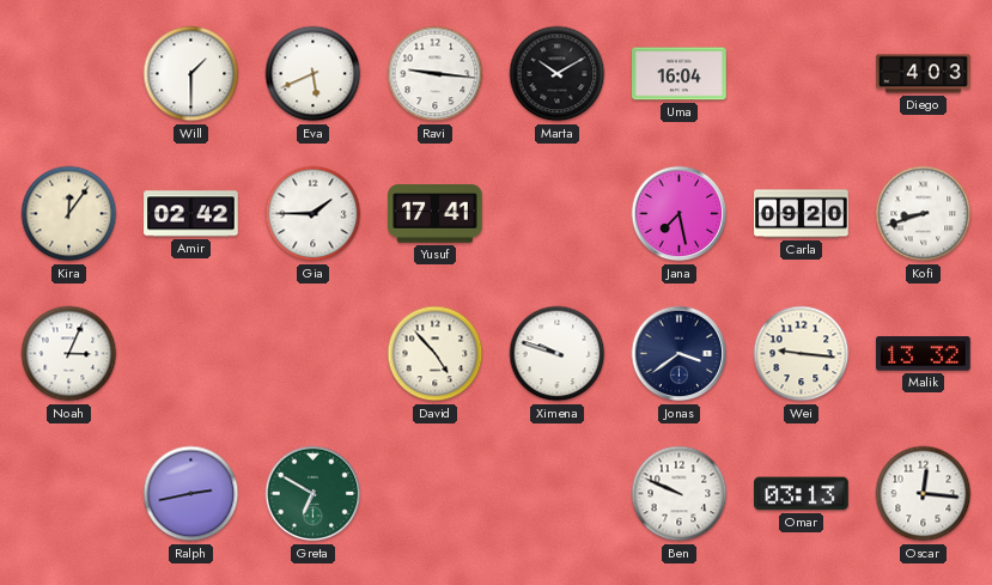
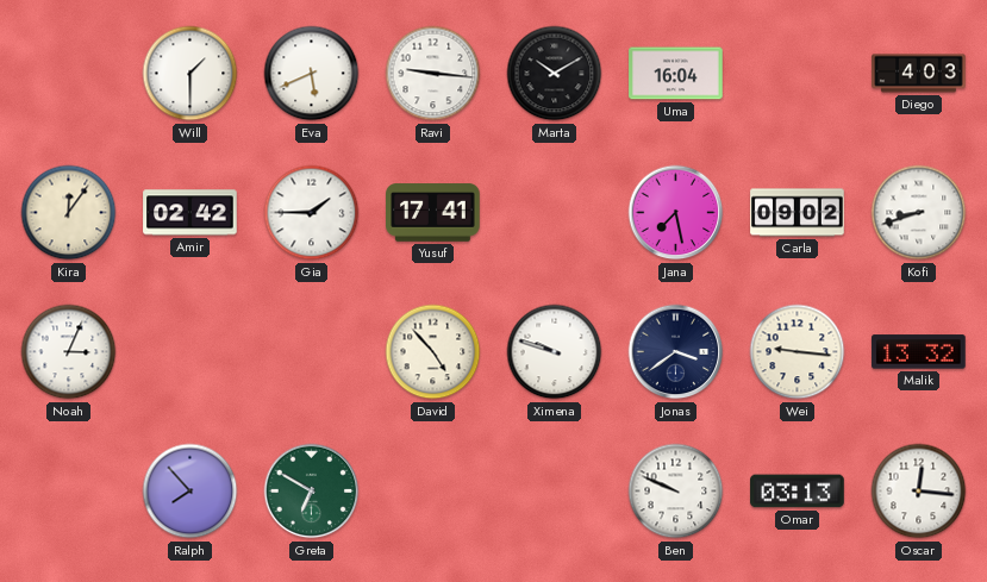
Carla: 09:20 -> 09:02
Ralph: 2:43 -> 7:53
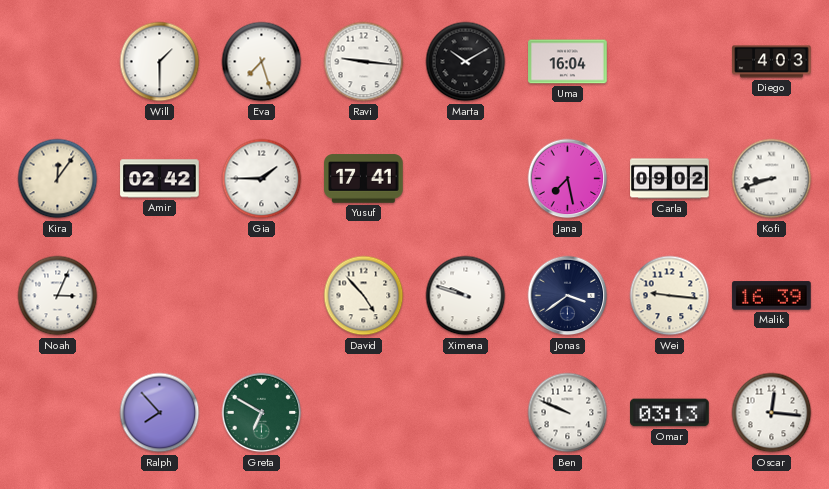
Eva: 5:41 -> 7:27
Malik: 13:32 -> 16:39
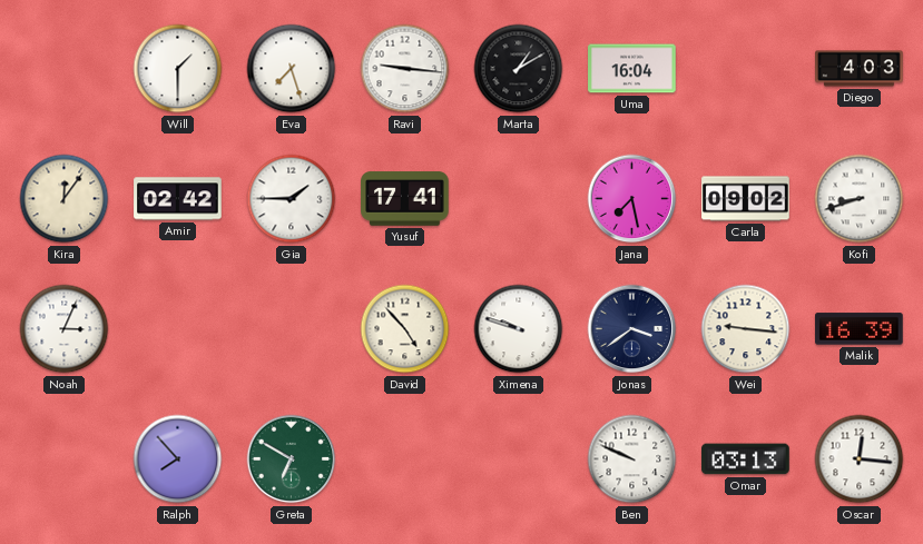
Marta: 10:10 -> 1:10
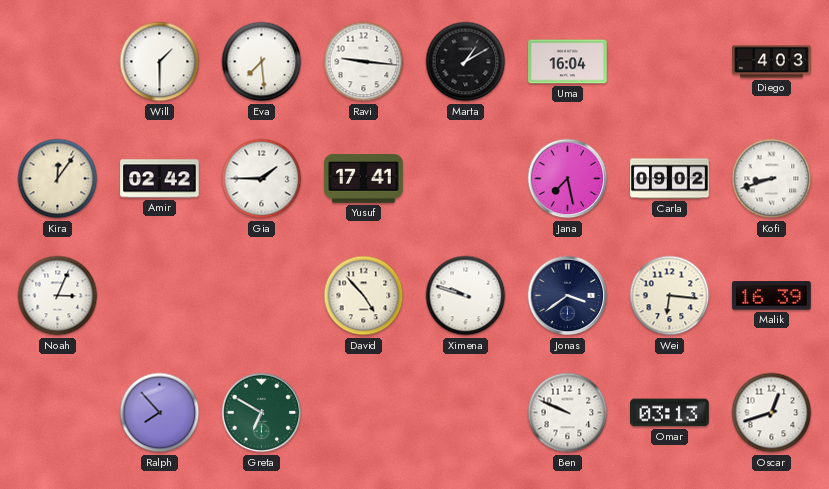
Eva: 7:27 -> 7:29
Wei: 9:16 -> 6:16
Oscar: 12:16 -> 12:42
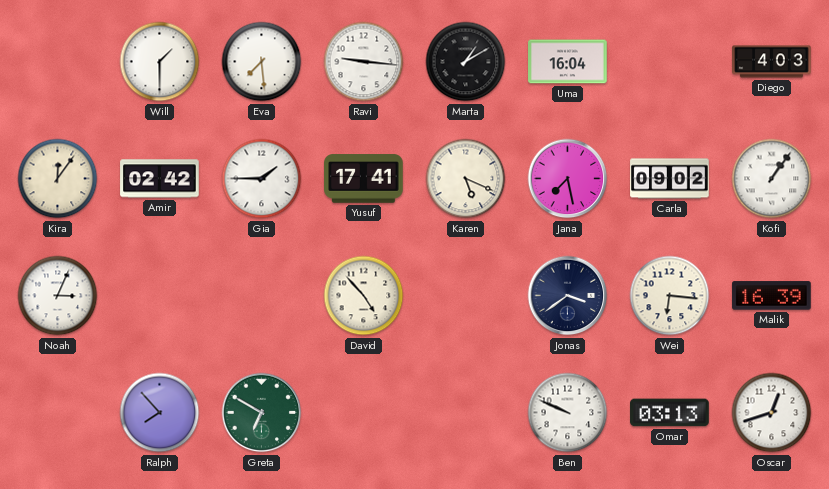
Karen: none -> 5:19
Kofi: 8:42 -> 1:06
Ximena: 9:48 -> none
